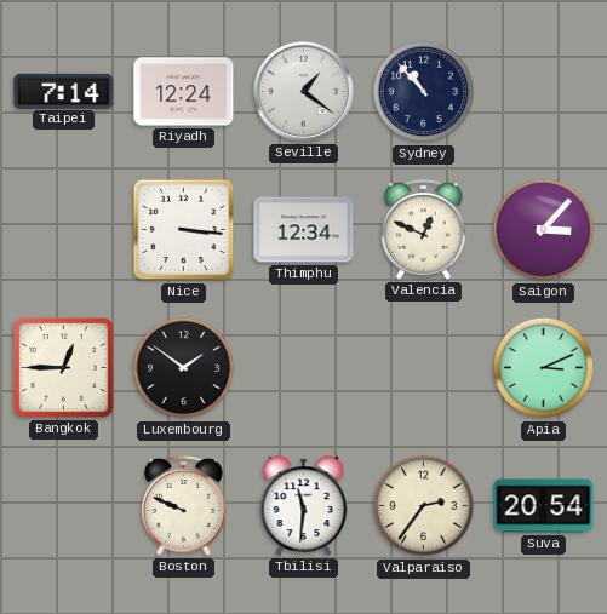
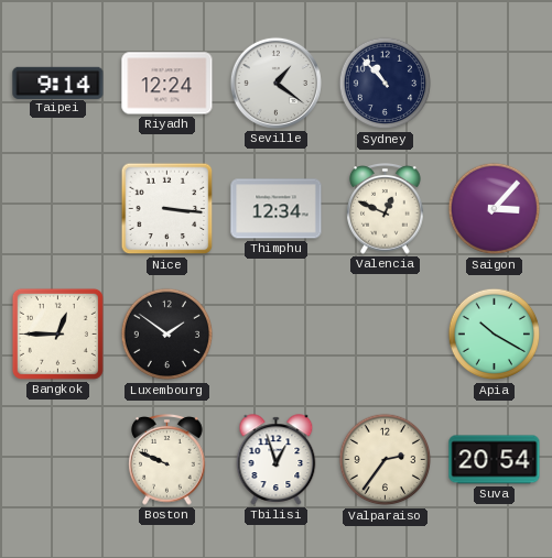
Taipei: 7:14 -> 9:14
Apia: 3:11 -> 10:20
Tbilisi: 11:31 -> 12:57
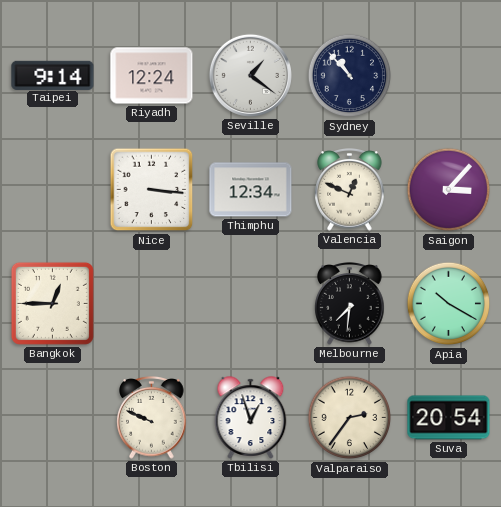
Luxembourg: 1:51 -> none
Melbourne: none -> 7:31
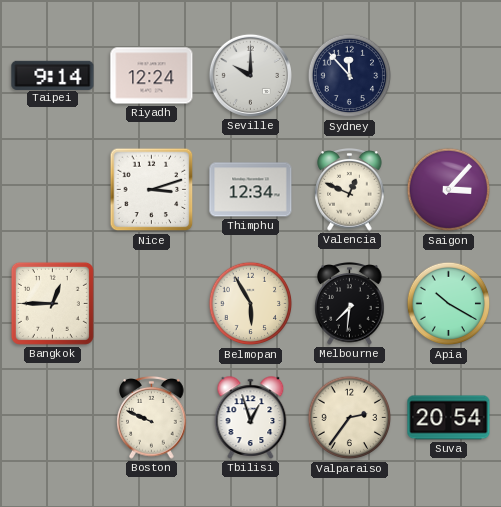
Seville: 1:21 -> 10:00
Sydney: 10:53 -> 11:53
Nice: 3:16 -> 3:12
Belmopan: none -> 5:55
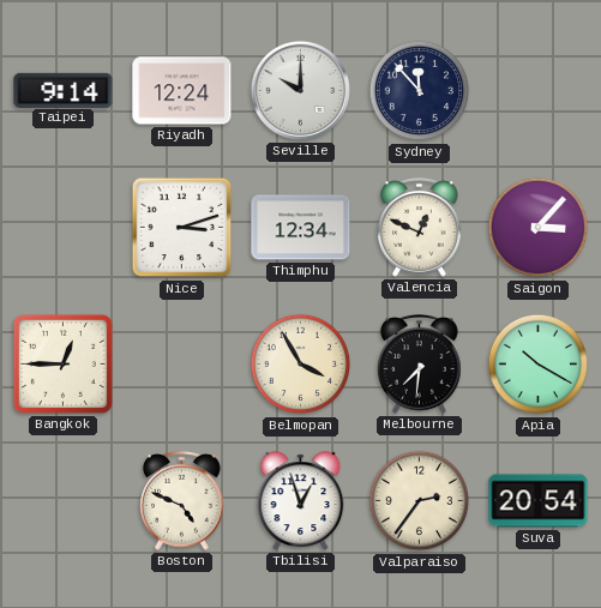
Belmopan: 5:55 -> 3:55
Boston: 9:49 -> 4:49
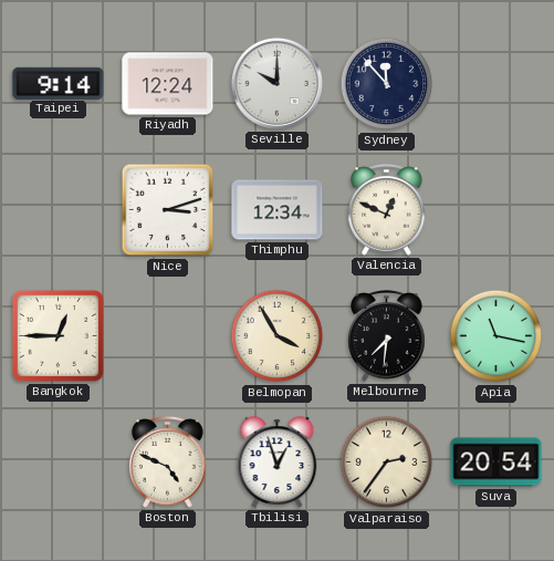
Saigon: 3:07 -> none
Apia: 10:20 -> 11:17
